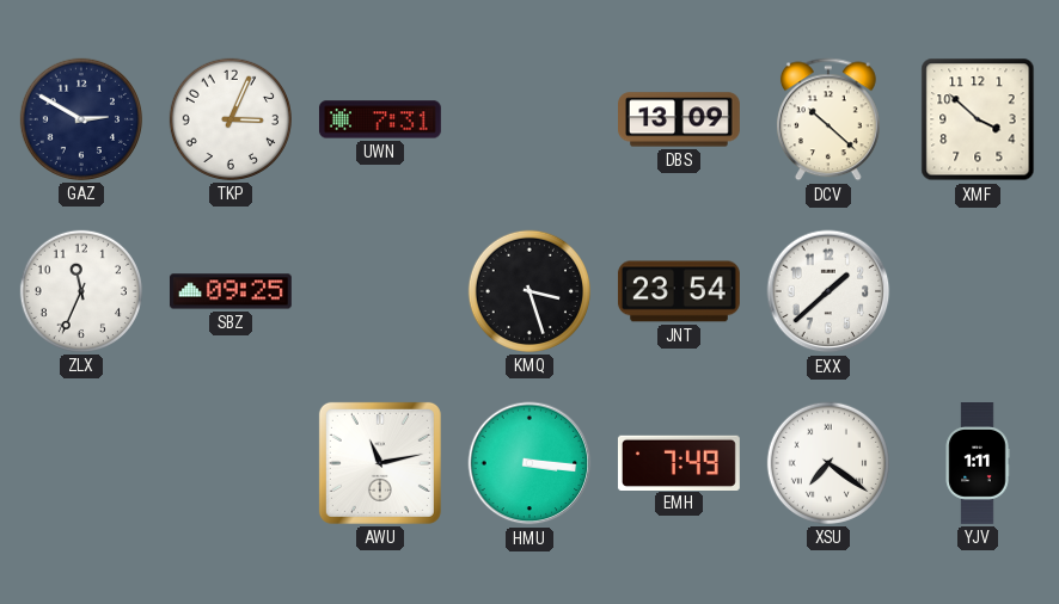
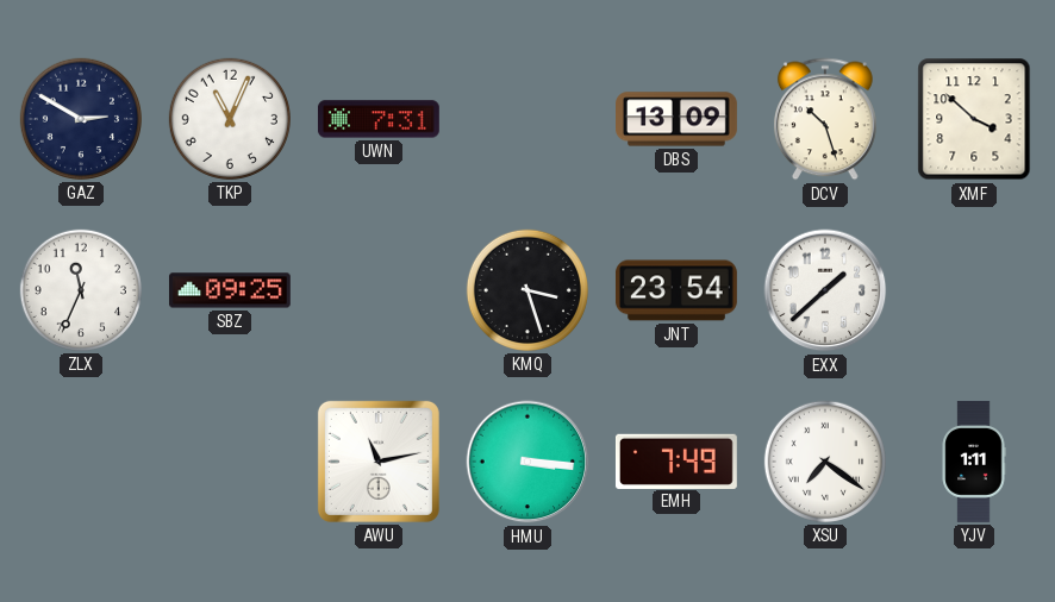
TKP: 3:04 -> 11:04
DCV: 10:22 -> 10:27
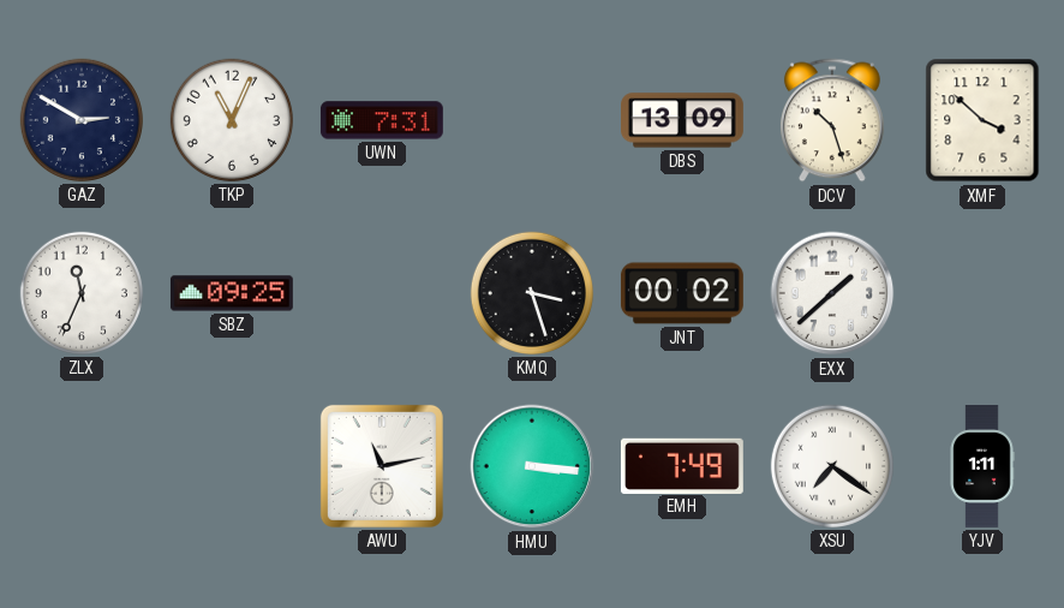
JNT: 23:54 -> 00:02
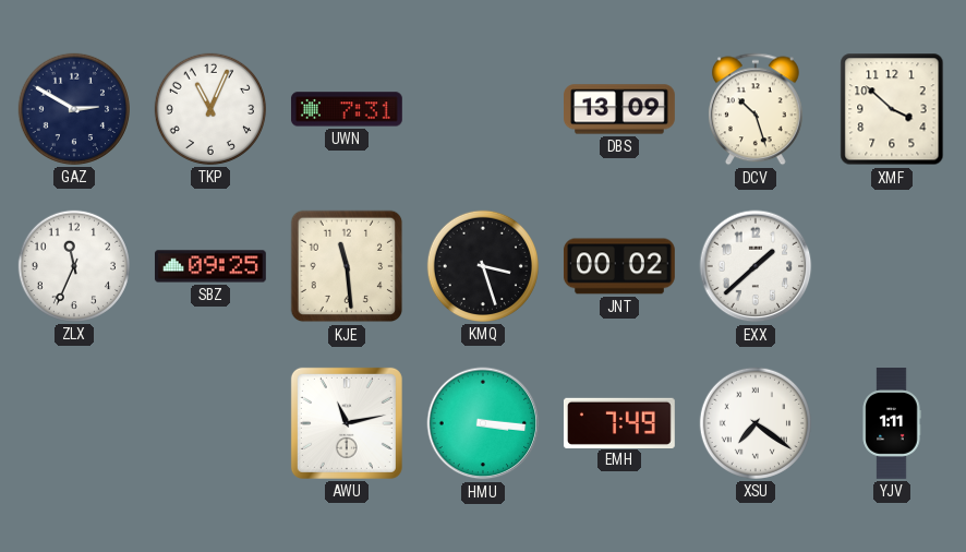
KJE: none -> 11:29
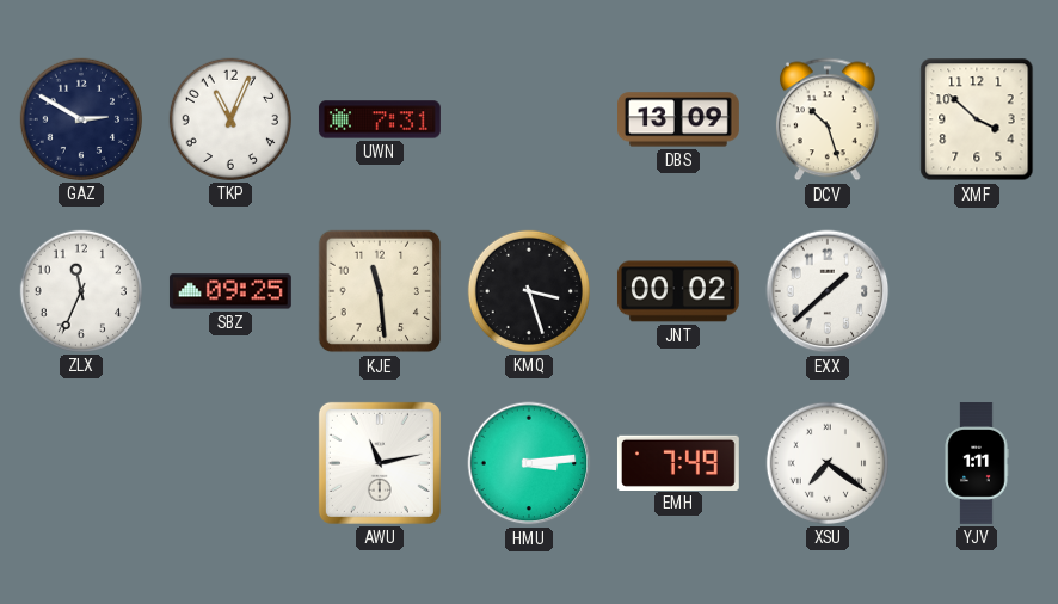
HMU: 3:16 -> 3:14
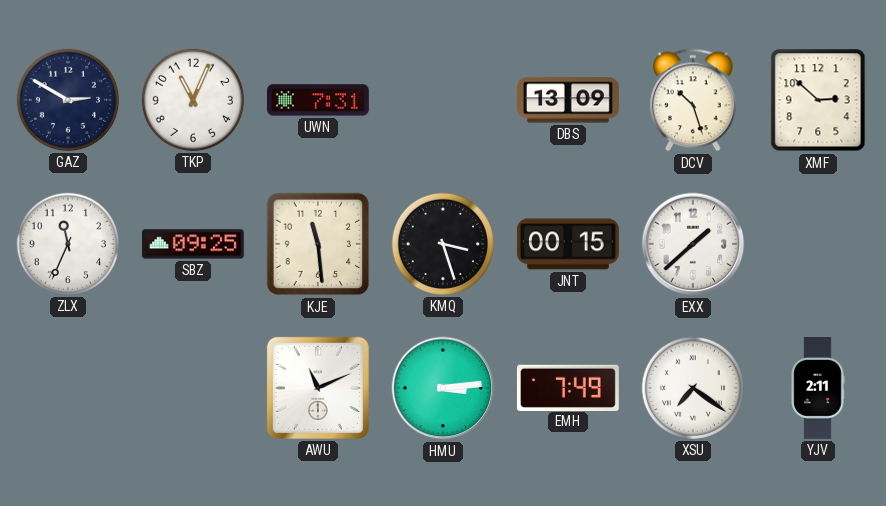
XMF: 3:52 -> 2:52
JNT: 00:02 -> 00:15
AWU: 11:13 -> 11:11
YJV: 1:11 -> 2:11
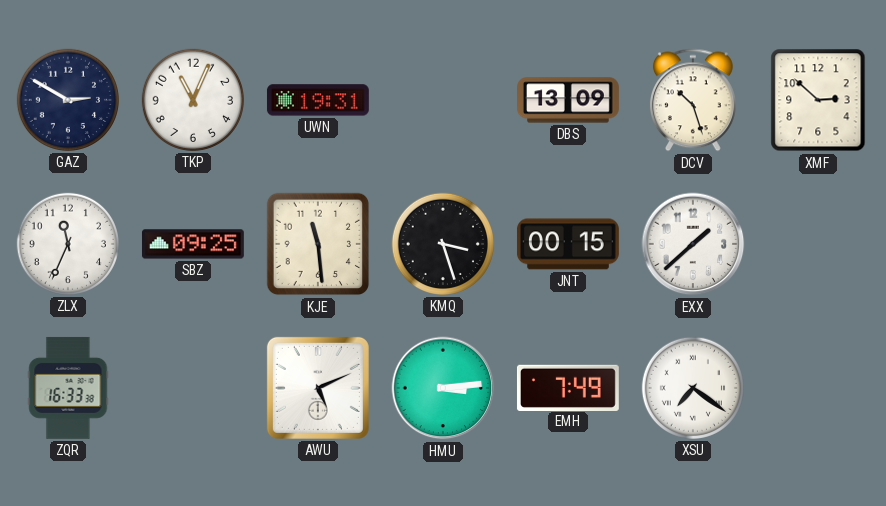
UWN: 7:31 -> 19:31
ZQR: none -> 16:33
AWU: 11:11 -> 5:11
YJV: 2:11 -> none
